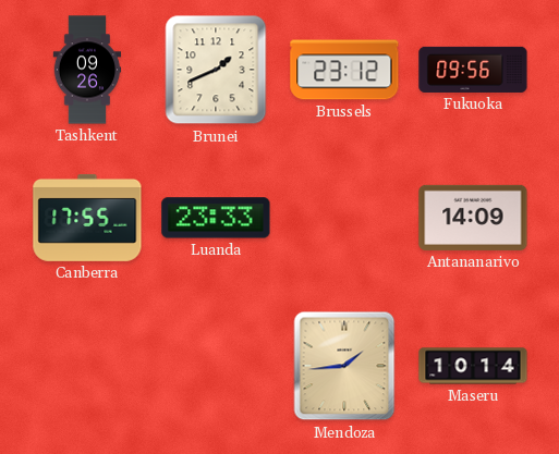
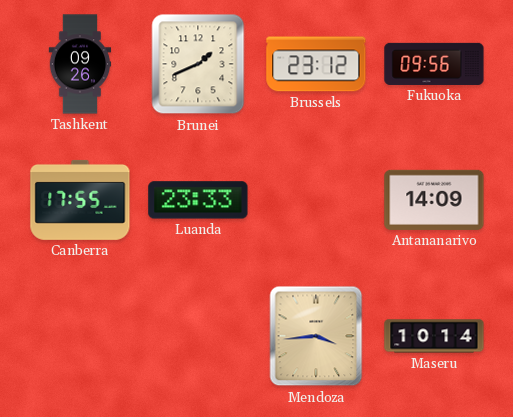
Mendoza: 1:44 -> 3:44
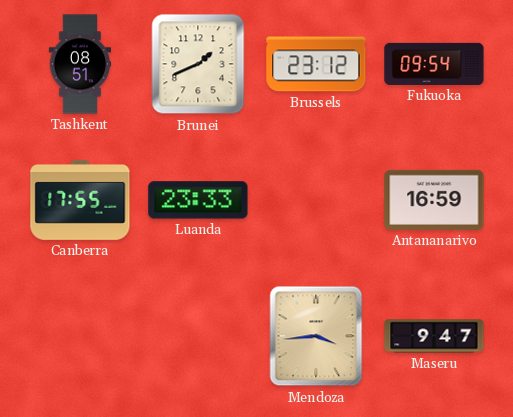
Tashkent: 09:26 -> 08:51
Fukuoka: 09:56 -> 09:54
Antananarivo: 14:09 -> 16:59
Maseru: 10:14 -> 9:47
